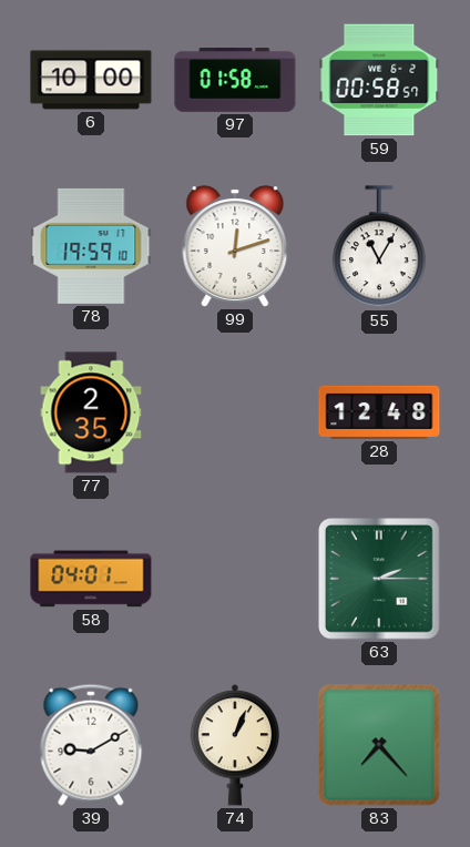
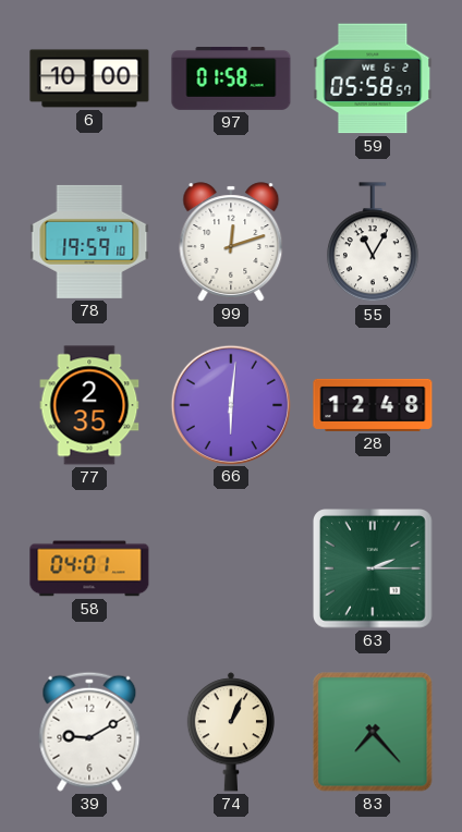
59: 00:58 -> 05:58
66: none -> 6:01
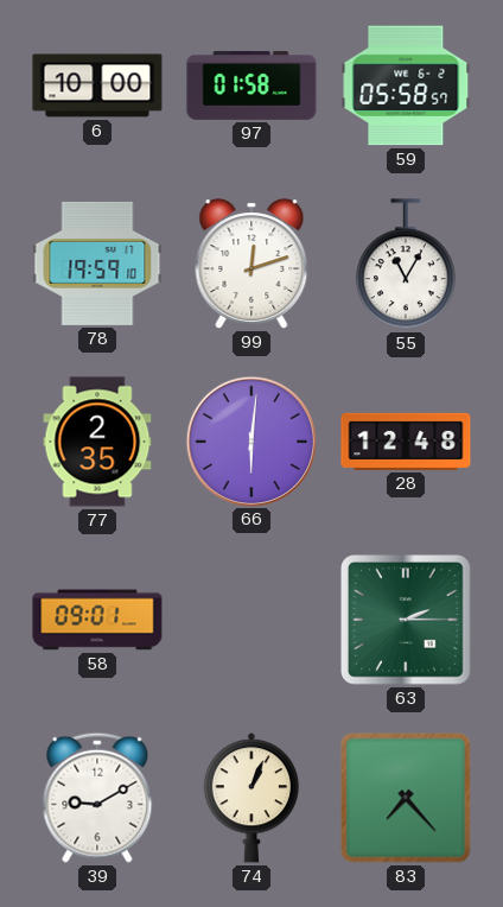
58: 04:01 -> 09:01
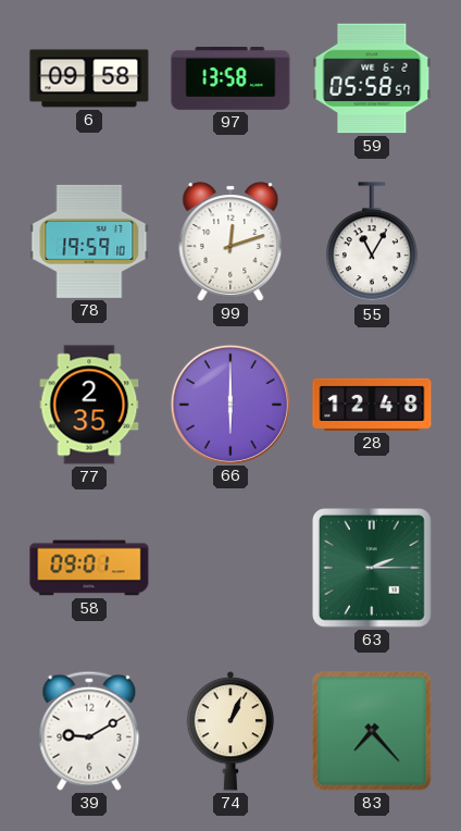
6: 10:00 -> 09:58
97: 01:58 -> 13:58
66: 6:01 -> 6:00
